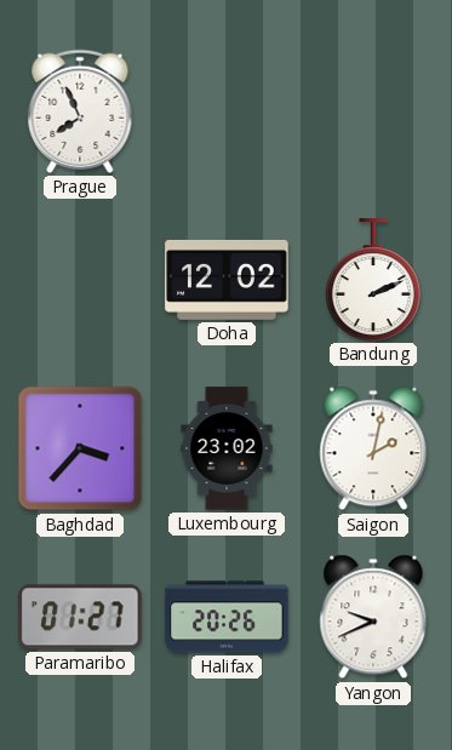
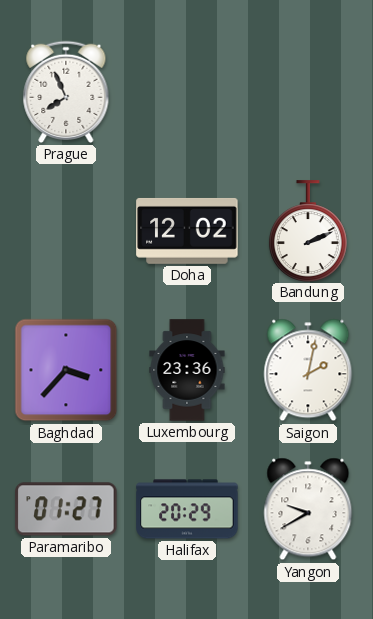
Luxembourg: 23:02 -> 23:36
Halifax: 20:26 -> 20:29
Yangon: 9:41 -> 9:40
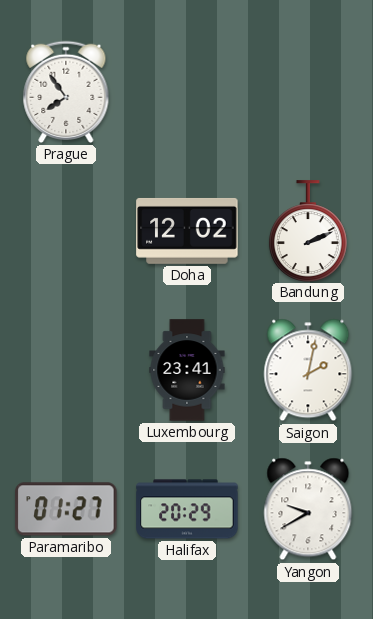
Prague: 7:56 -> 7:54
Baghdad: 3:37 -> none
Luxembourg: 23:36 -> 23:41
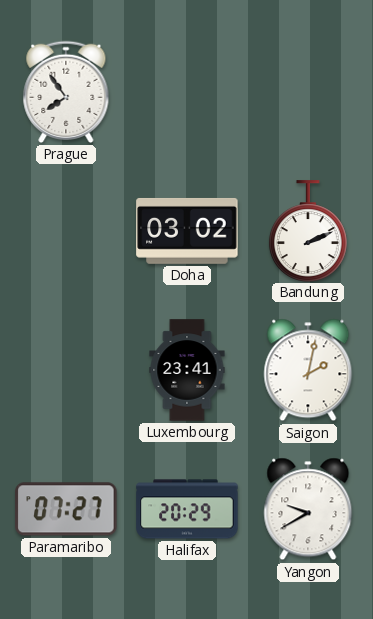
Doha: 12:02 -> 03:02
Paramaribo: 01:27 -> 07:27
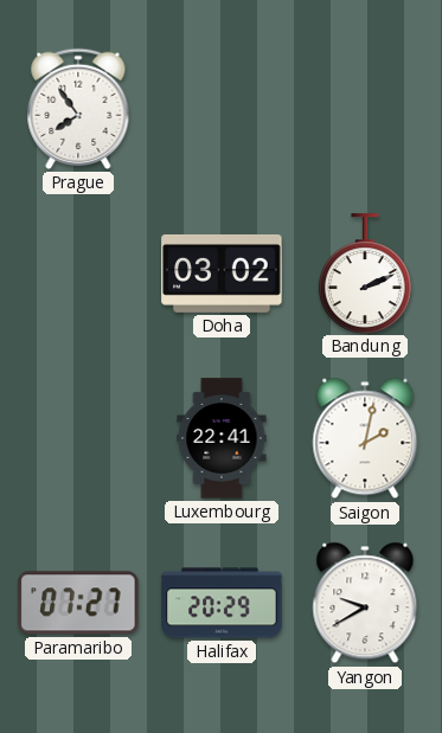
Luxembourg: 23:41 -> 22:41
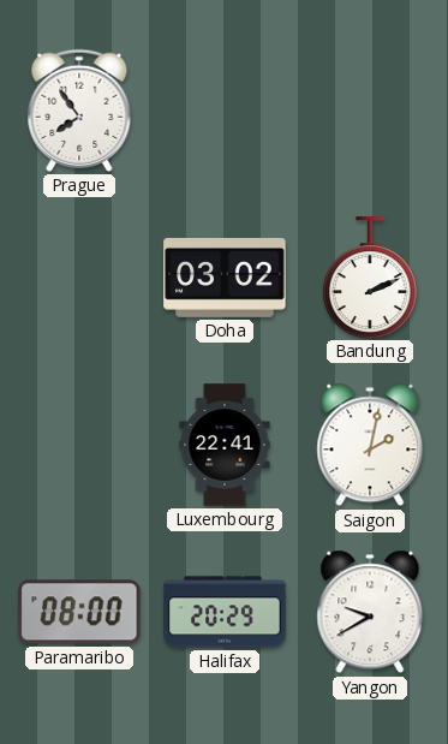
Paramaribo: 07:27 -> 08:00
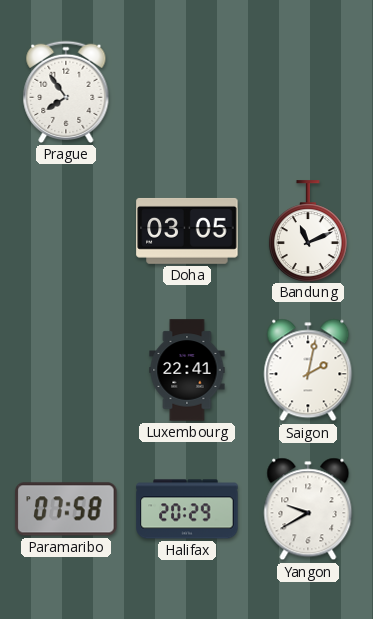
Doha: 03:02 -> 03:05
Bandung: 2:11 -> 11:11
Paramaribo: 08:00 -> 07:58
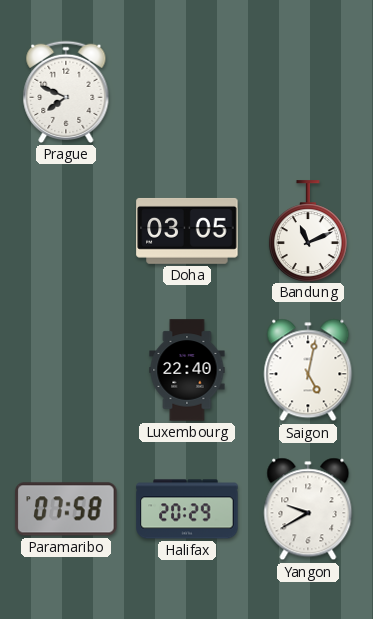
Prague: 7:54 -> 7:49
Luxembourg: 22:41 -> 22:40
Saigon: 2:02 -> 5:02
